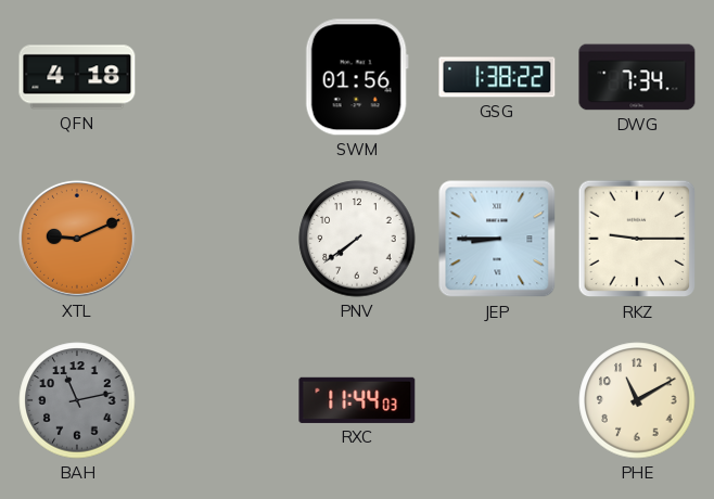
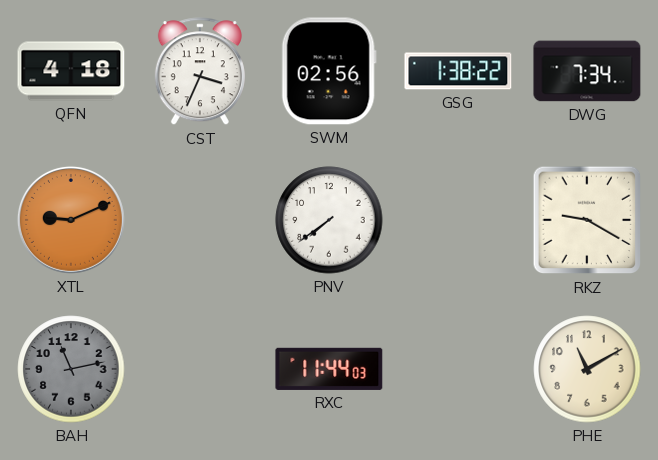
CST: none -> 3:34
SWM: 01:56 -> 02:56
JEP: 8:45 -> none
RKZ: 9:15 -> 9:20
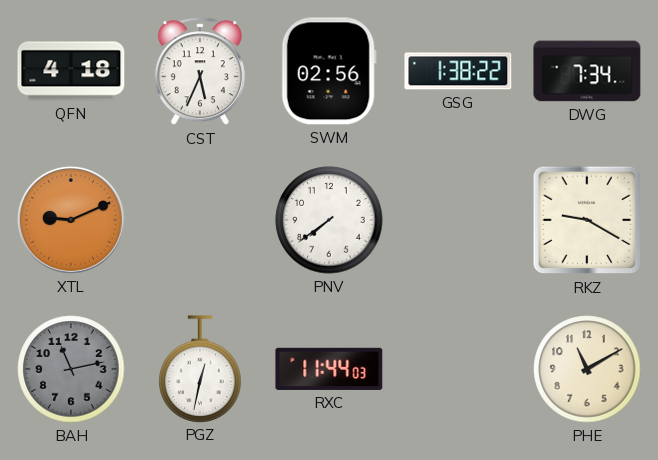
CST: 3:34 -> 5:34
PGZ: none -> 12:32
